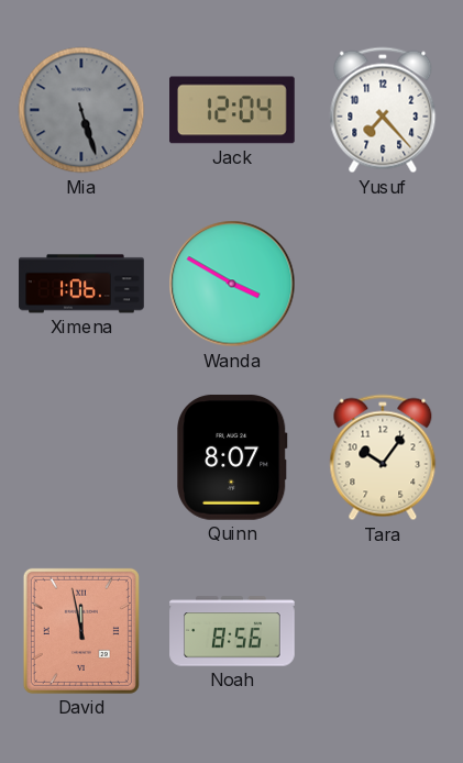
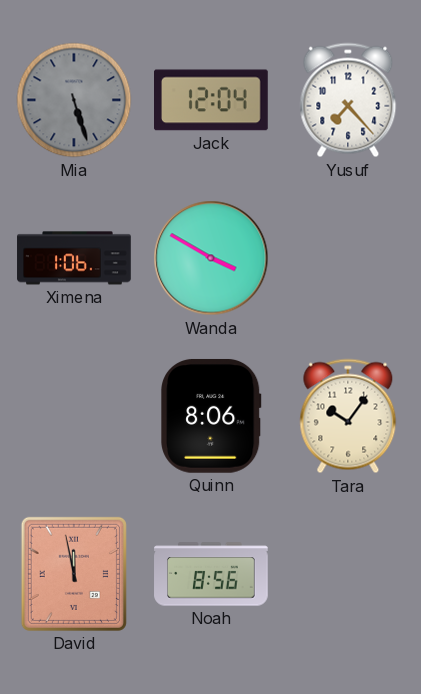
Quinn: 8:07 -> 8:06
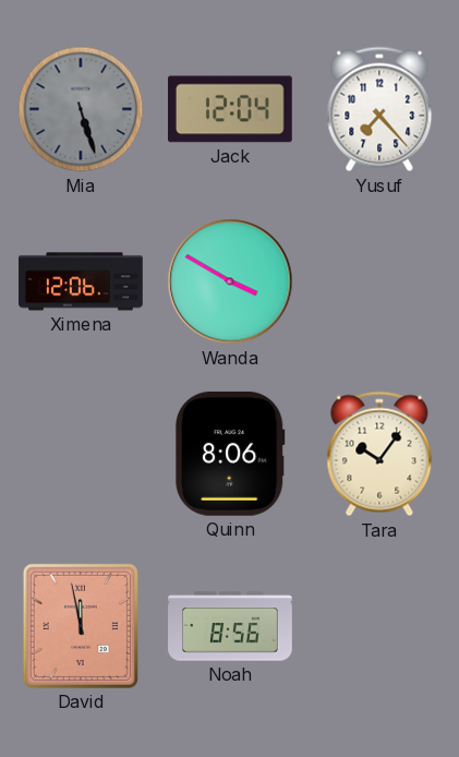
Ximena: 1:06 -> 12:06
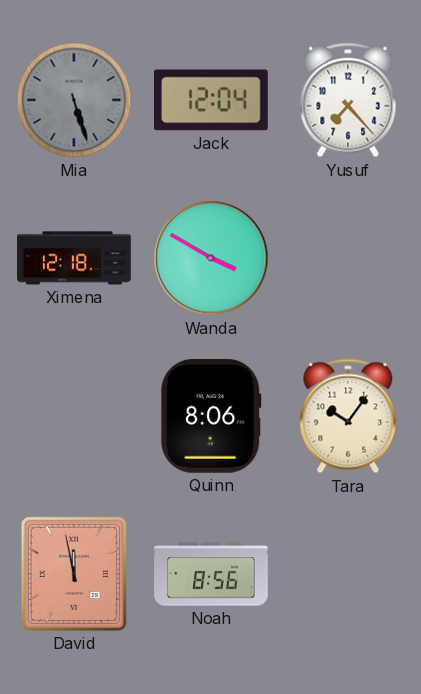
Ximena: 12:06 -> 12:18
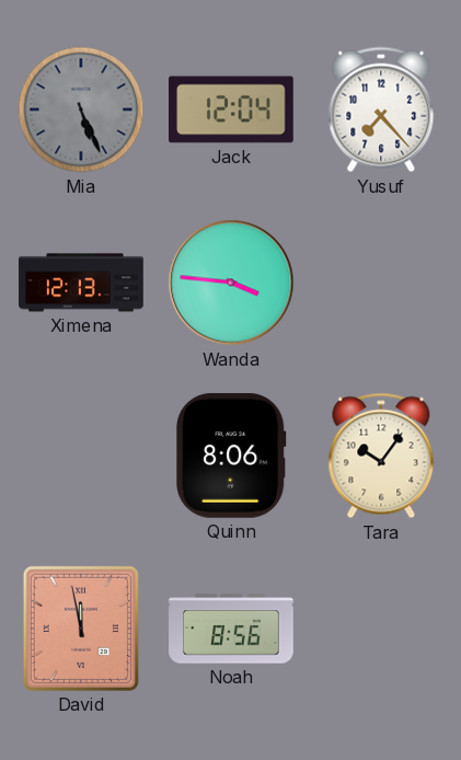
Mia: 5:27 -> 5:26
Ximena: 12:18 -> 12:13
Wanda: 3:50 -> 3:46
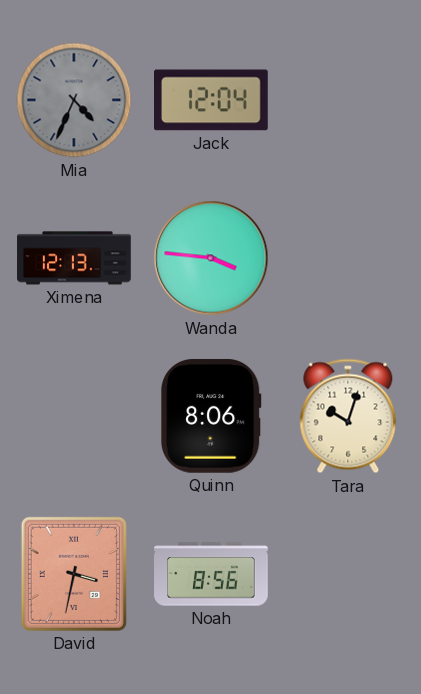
Mia: 5:26 -> 4:34
Yusuf: 7:23 -> none
Tara: 10:06 -> 10:03
David: 11:58 -> 3:32
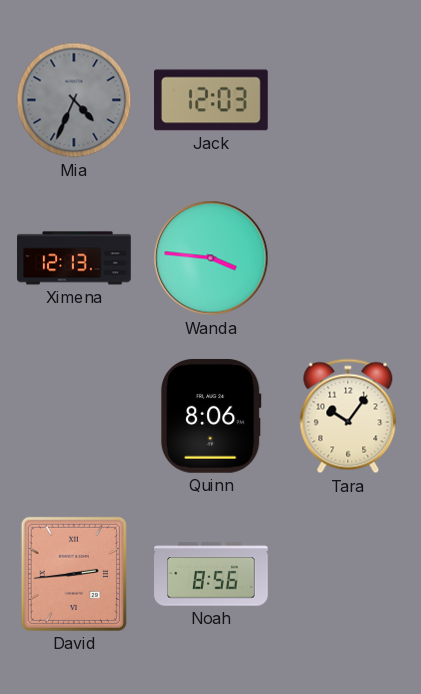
Jack: 12:04 -> 12:03
Tara: 10:03 -> 10:06
David: 3:32 -> 2:44
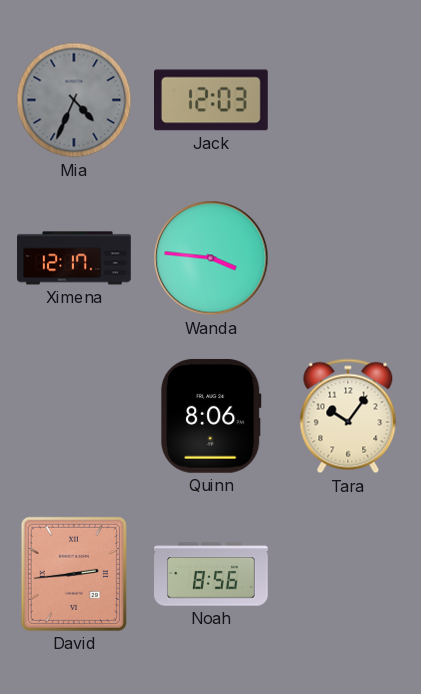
Ximena: 12:13 -> 12:17
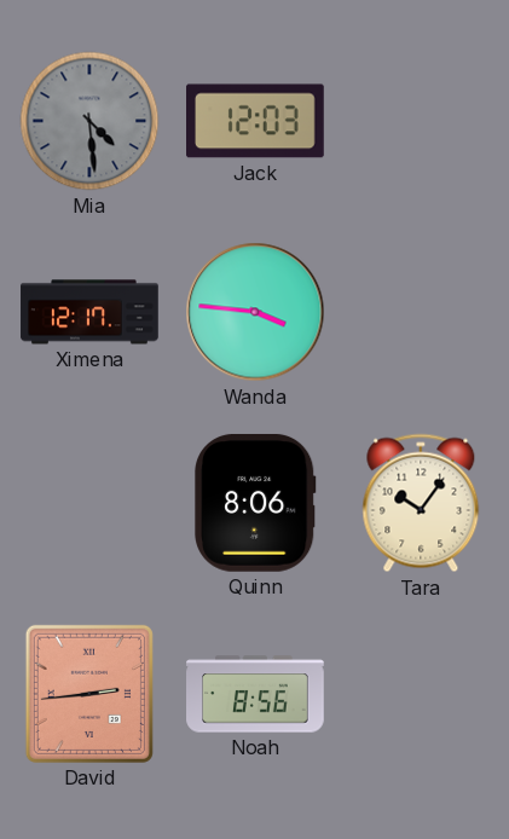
Mia: 4:34 -> 4:29
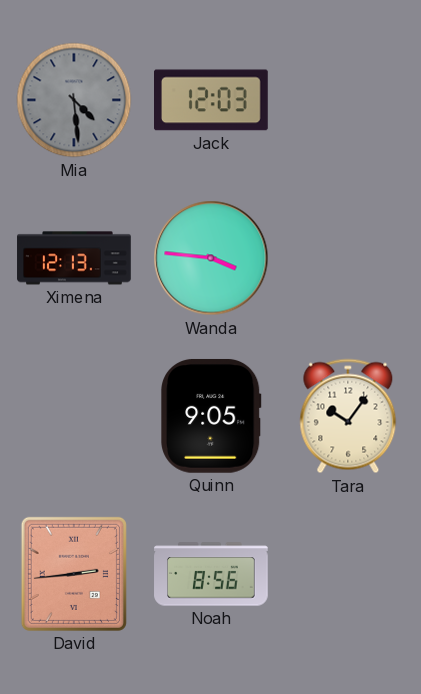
Ximena: 12:17 -> 12:13
Quinn: 8:06 -> 9:05
